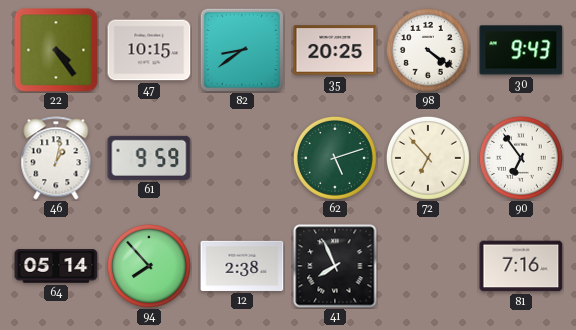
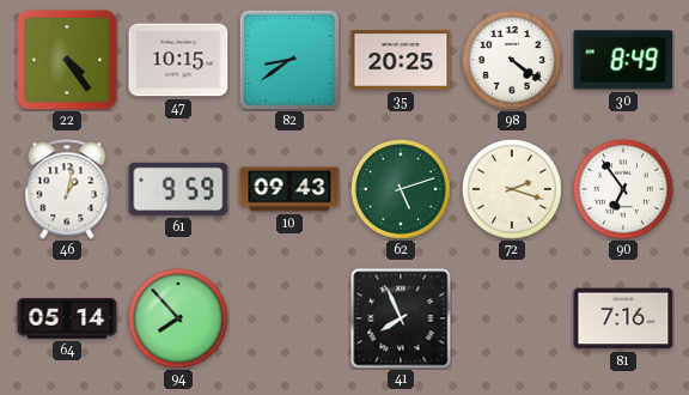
30: 9:43 -> 8:49
10: none -> 09:43
72: 6:53 -> 2:18
12: 2:38 -> none
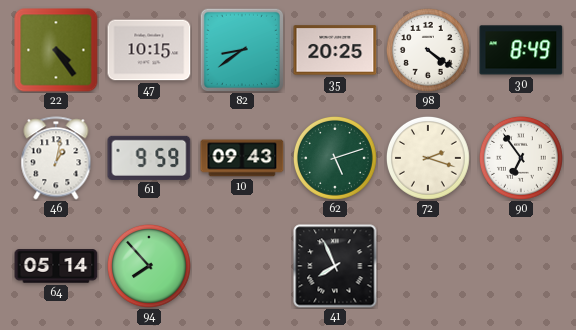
81: 7:16 -> none
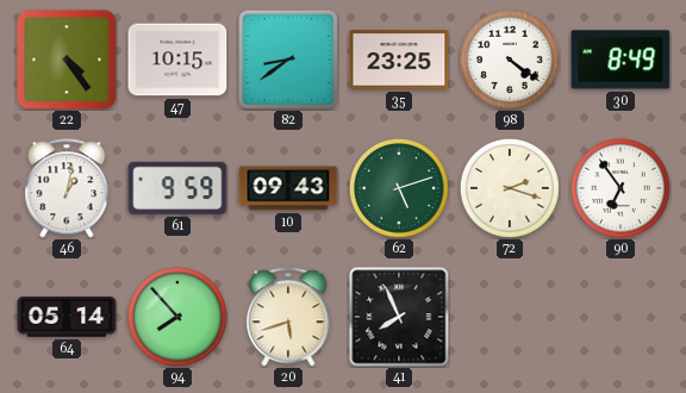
35: 20:25 -> 23:25
20: none -> 5:42
